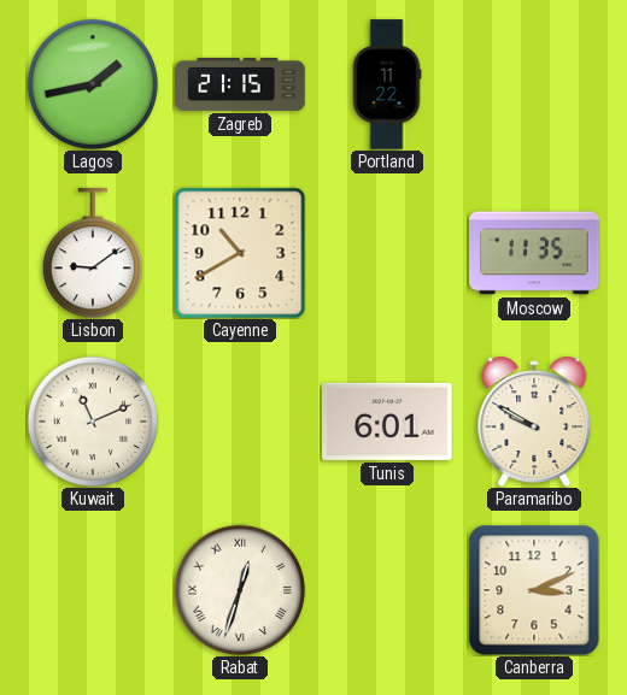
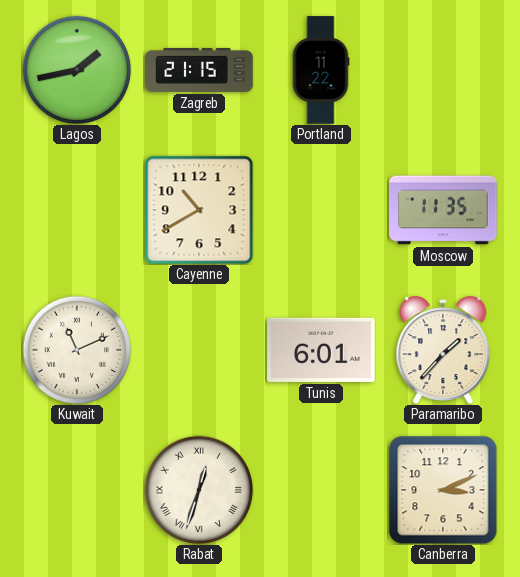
Lisbon: 9:09 -> none
Paramaribo: 9:50 -> 1:37
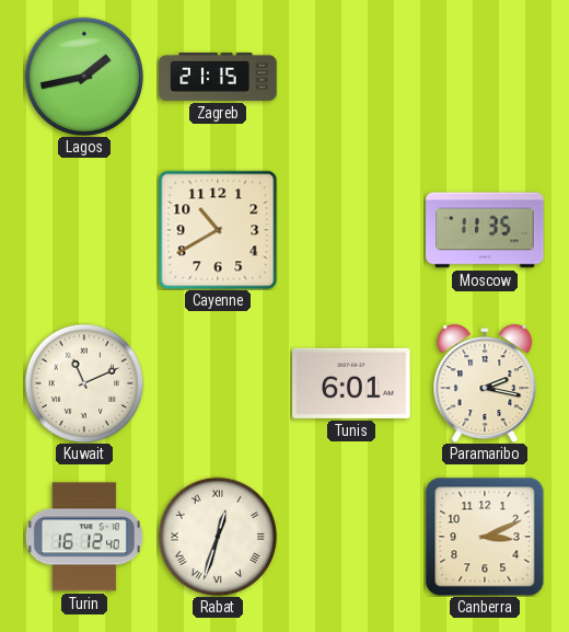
Portland: 11:22 -> none
Paramaribo: 1:37 -> 2:17
Turin: none -> 16:12
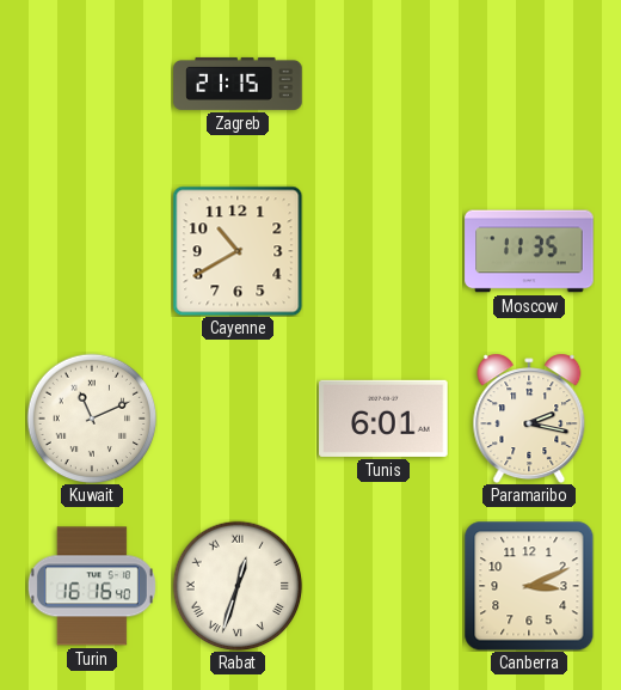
Lagos: 1:43 -> none
Turin: 16:12 -> 16:16
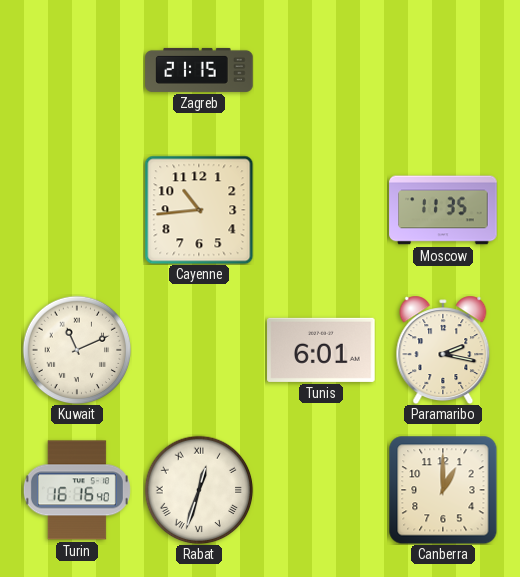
Cayenne: 10:40 -> 10:44
Canberra: 3:11 -> 1:00
